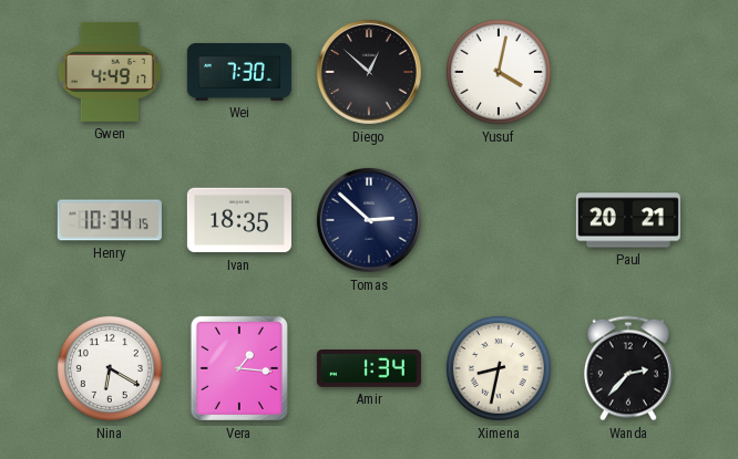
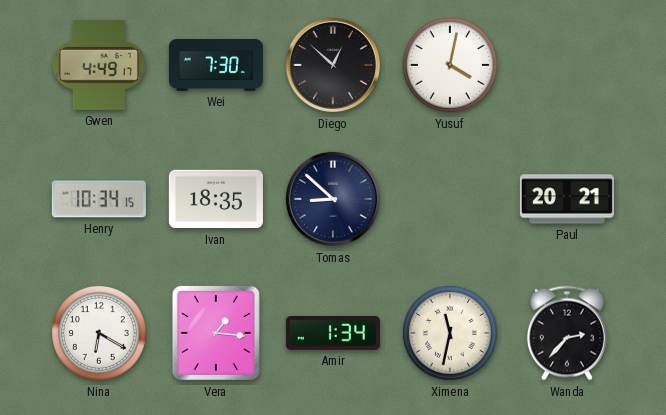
Tomas: 2:52 -> 8:52
Ximena: 8:32 -> 11:32
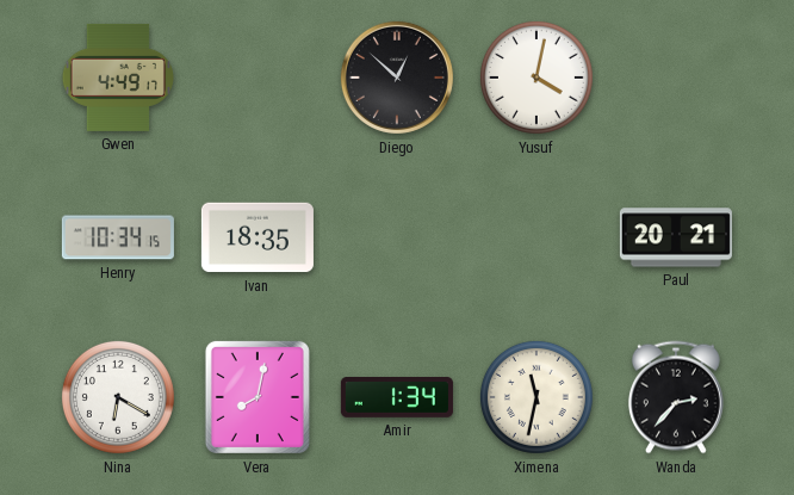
Wei: 7:30 -> none
Tomas: 8:52 -> none
Vera: 1:16 -> 8:02
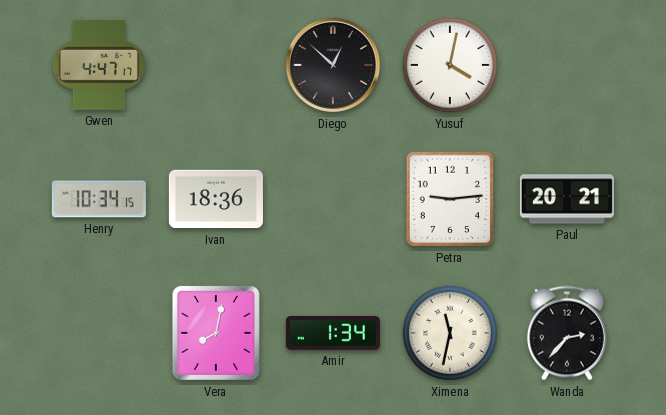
Gwen: 4:49 -> 4:47
Ivan: 18:35 -> 18:36
Petra: none -> 9:14
Nina: 6:20 -> none
